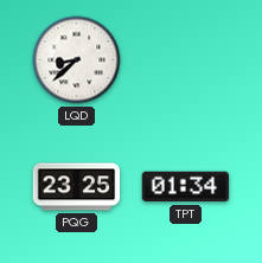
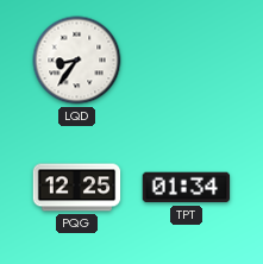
LQD: 8:38 -> 8:36
PQG: 23:25 -> 12:25
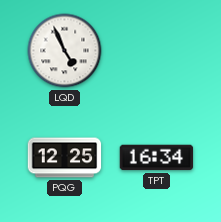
LQD: 8:36 -> 4:56
TPT: 01:34 -> 16:34
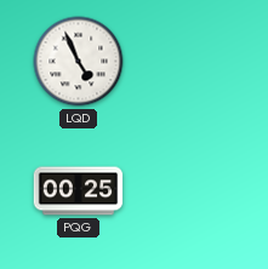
PQG: 12:25 -> 00:25
TPT: 16:34 -> none
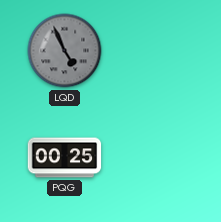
LQD dial: white -> grey
